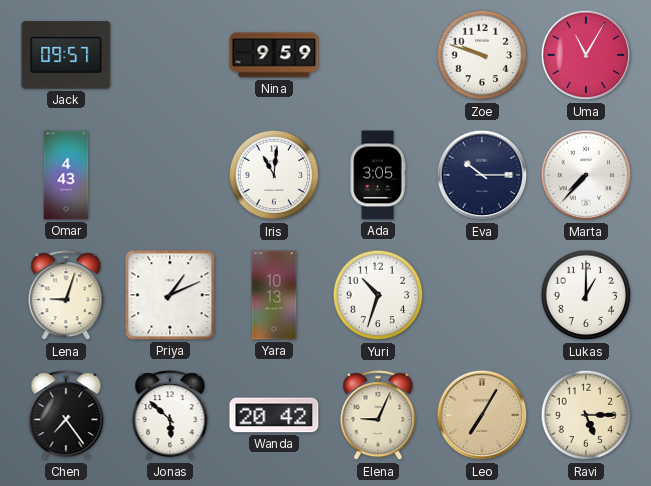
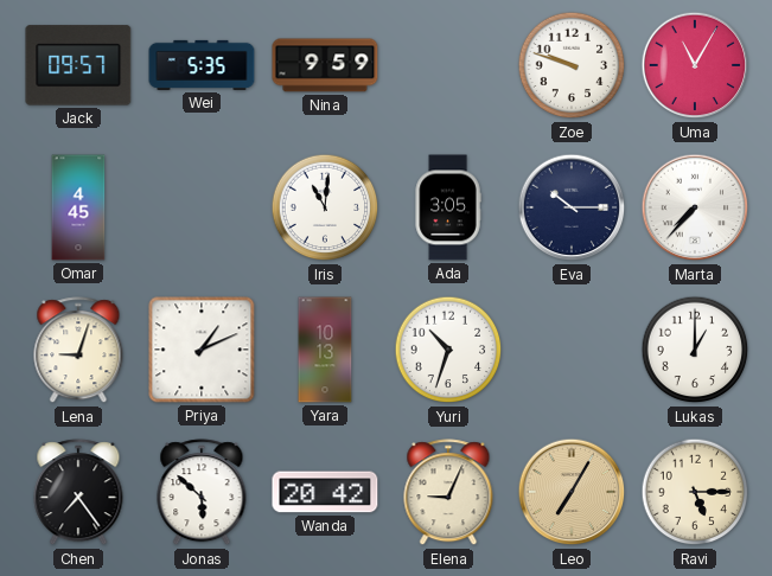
Wei: none -> 5:35
Omar: 4:43 -> 4:45
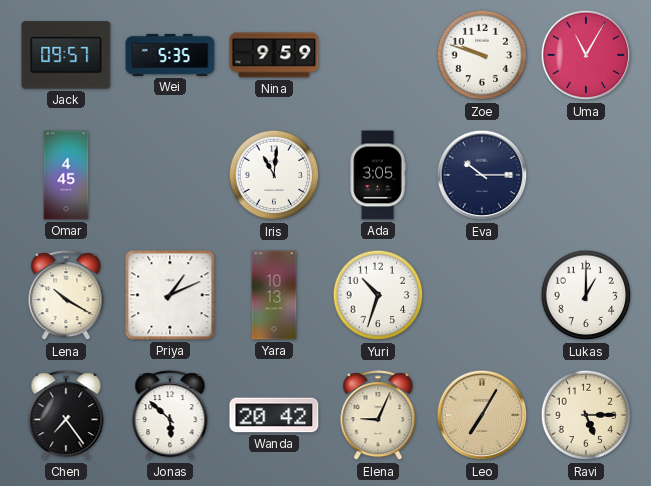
Marta: 7:37 -> none
Lena: 9:03 -> 10:20
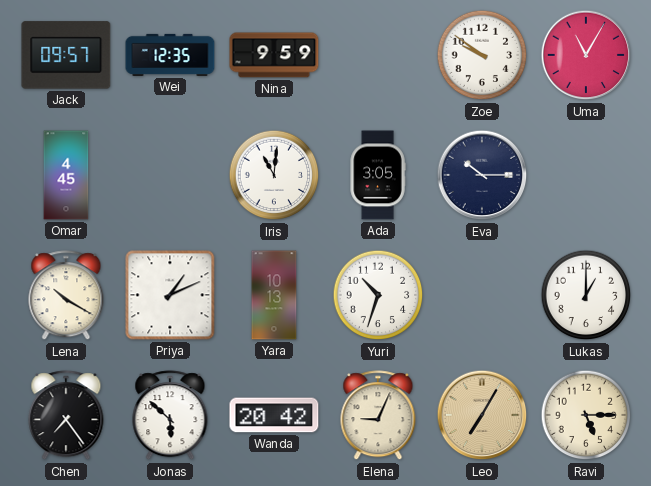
Wei: 5:35 -> 12:35
Zoe: 9:48 -> 9:51
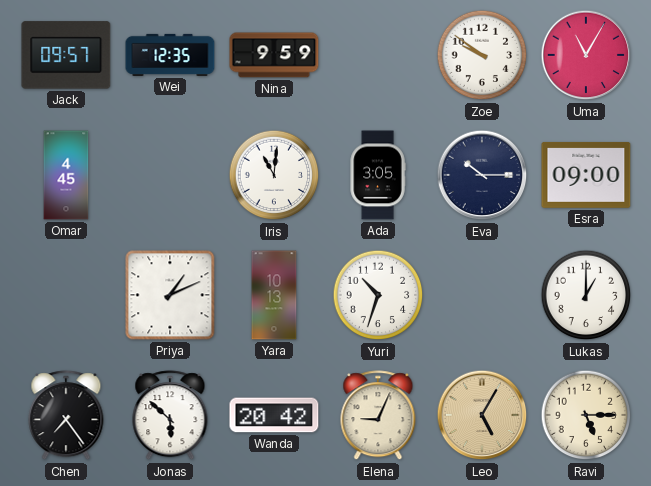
Esra: none -> 09:00
Lena: 10:20 -> none
Leo: 7:05 -> 5:05
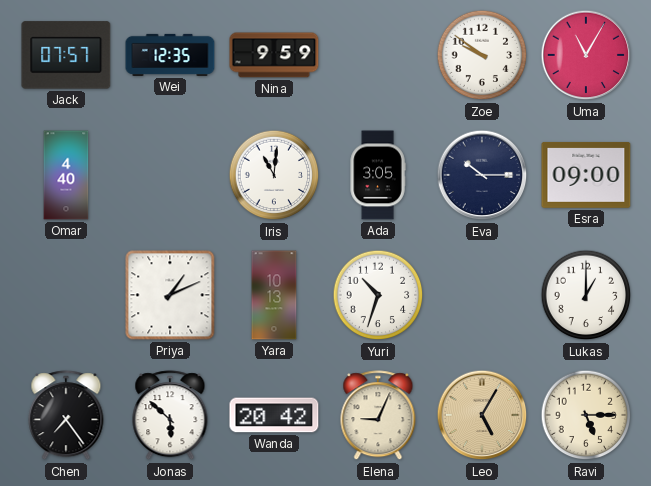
Jack: 09:57 -> 07:57
Omar: 4:45 -> 4:40
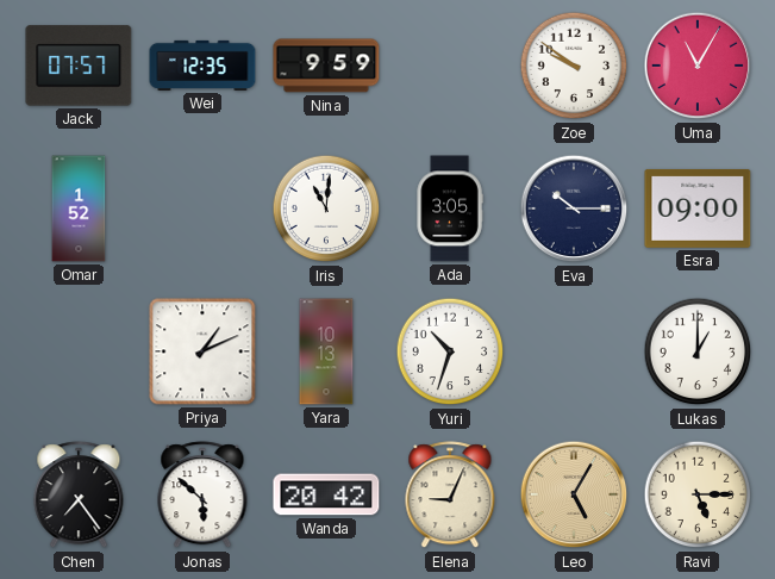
Omar: 4:40 -> 1:52
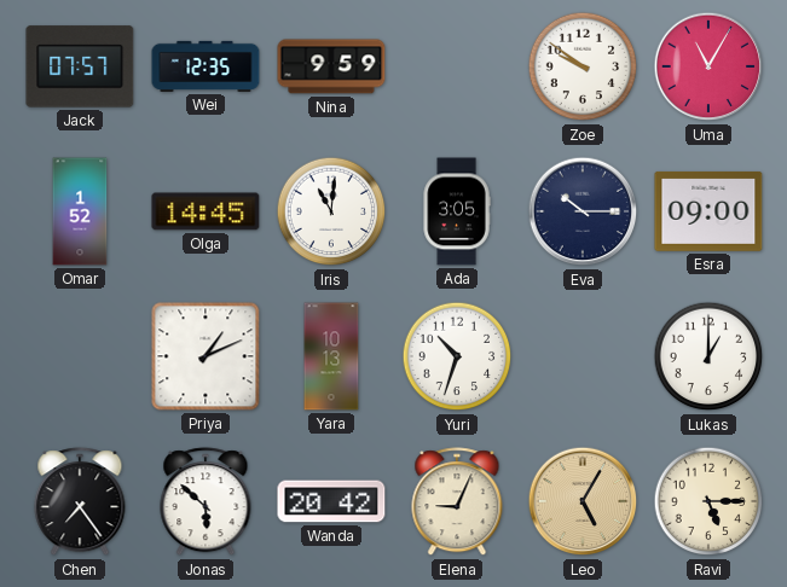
Olga: none -> 14:45
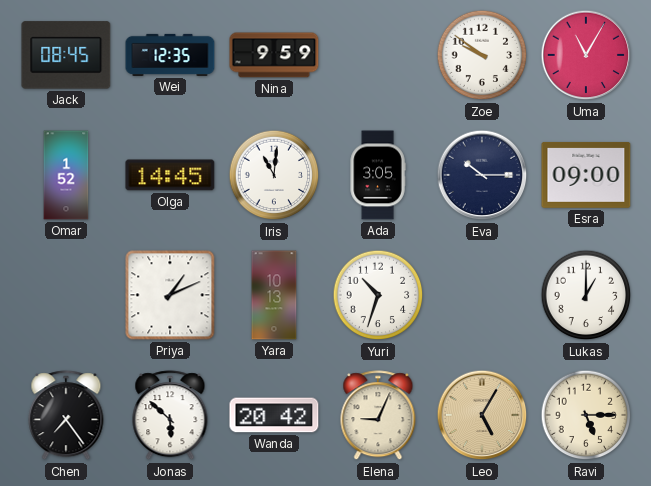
Jack: 07:57 -> 08:45
